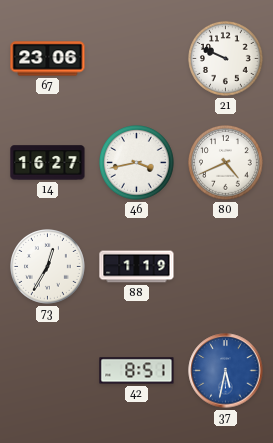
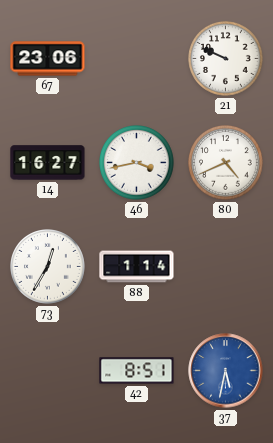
88: 1:19 -> 1:14
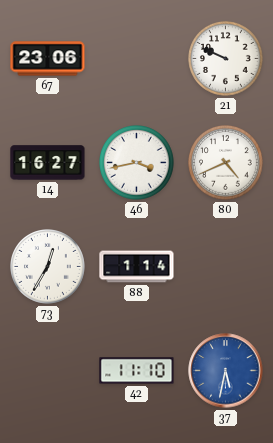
42: 8:51 -> 11:10
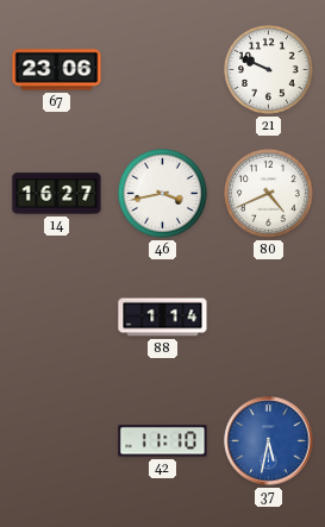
73: 12:35 -> none
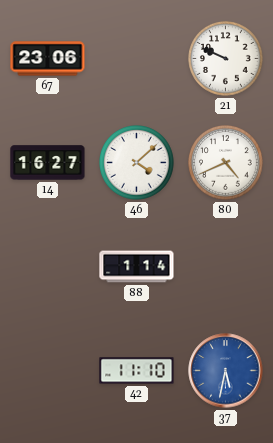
46: 3:43 -> 4:08
